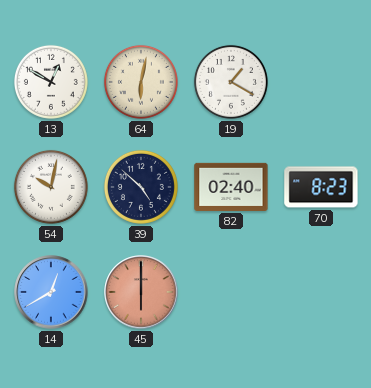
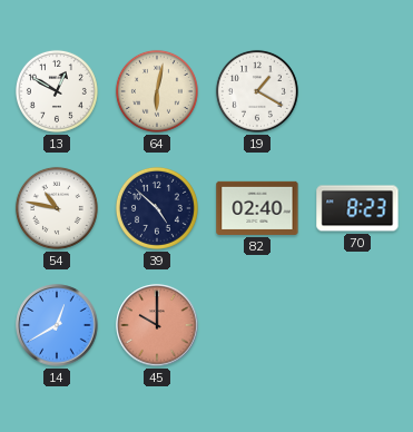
54: 10:02 -> 10:47
45: 6:00 -> 10:00
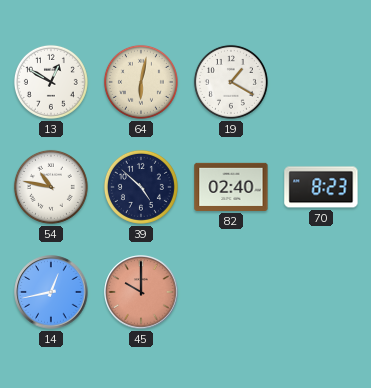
14: 12:40 -> 12:43
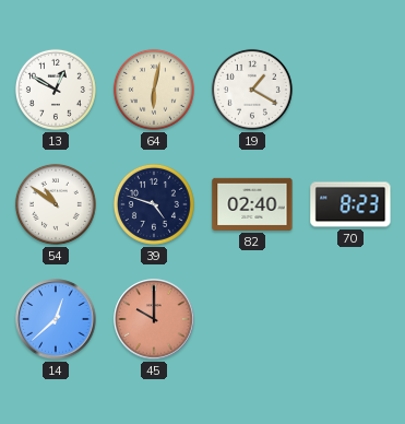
54: 10:47 -> 10:51
39: 4:52 -> 4:48
14: 12:43 -> 12:38
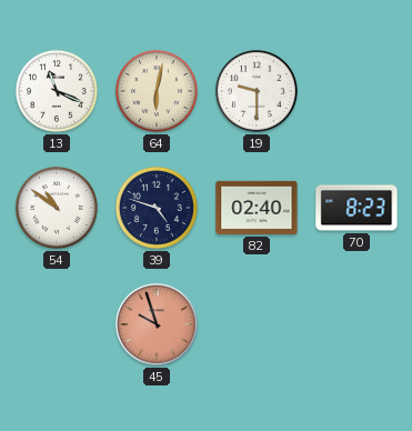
13: 12:50 -> 11:19
19: 1:20 -> 9:30
14: 12:38 -> none
45: 10:00 -> 9:57
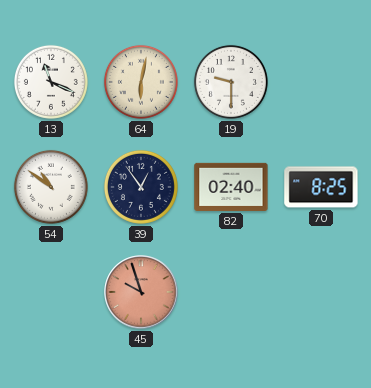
39: 4:48 -> 12:54
70: 8:23 -> 8:25
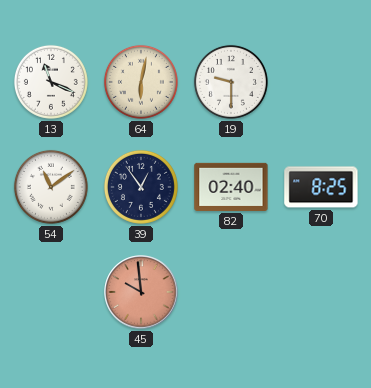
54: 10:51 -> 11:09
45: 9:57 -> 9:59
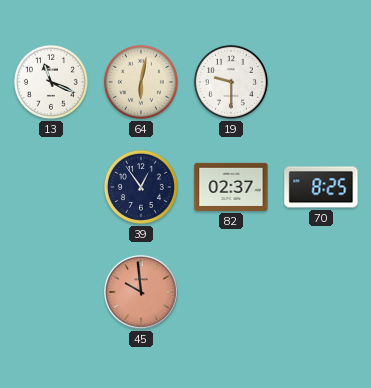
54: 11:09 -> none
82: 02:40 -> 02:37
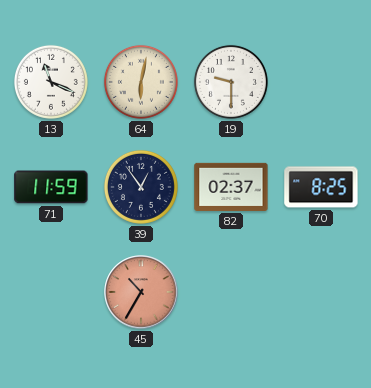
71: none -> 11:59
45: 9:59 -> 10:35
